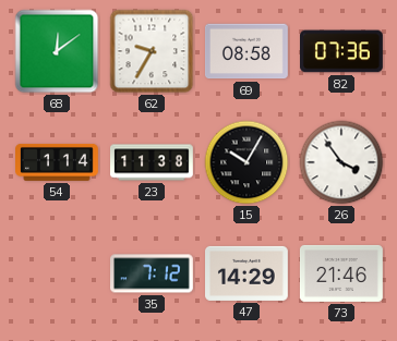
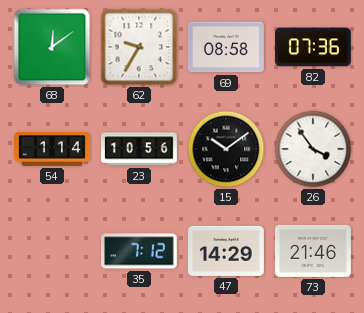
23: 11:38 -> 10:56
15: 10:05 -> 10:09
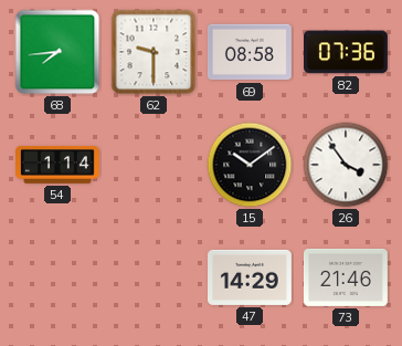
68: 12:09 -> 7:44
62: 9:35 -> 9:30
23: 10:56 -> none
35: 7:12 -> none
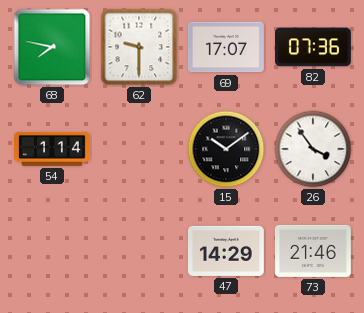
68: 7:44 -> 7:47
69: 08:58 -> 17:07
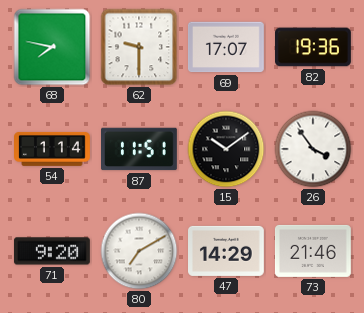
82: 07:36 -> 19:36
87: none -> 11:51
71: none -> 9:20
80: none -> 7:10
